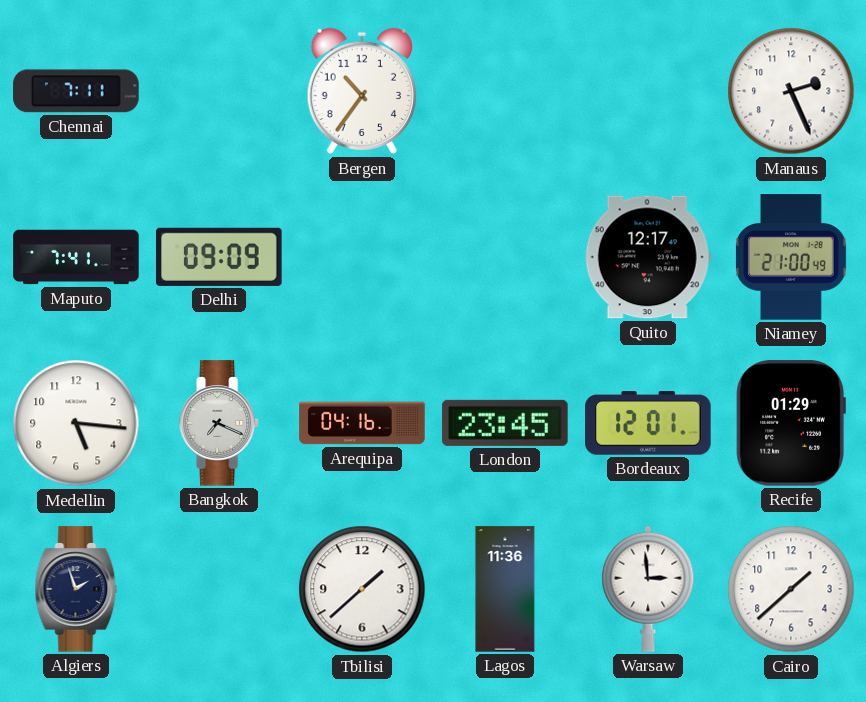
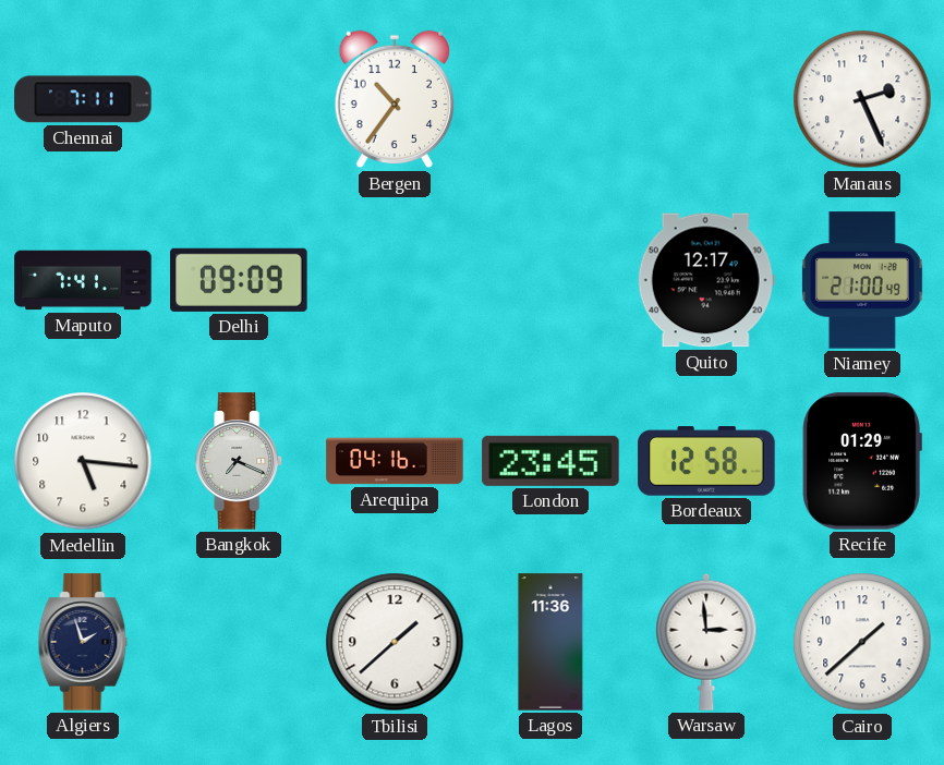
Bordeaux: 12:01 -> 12:58
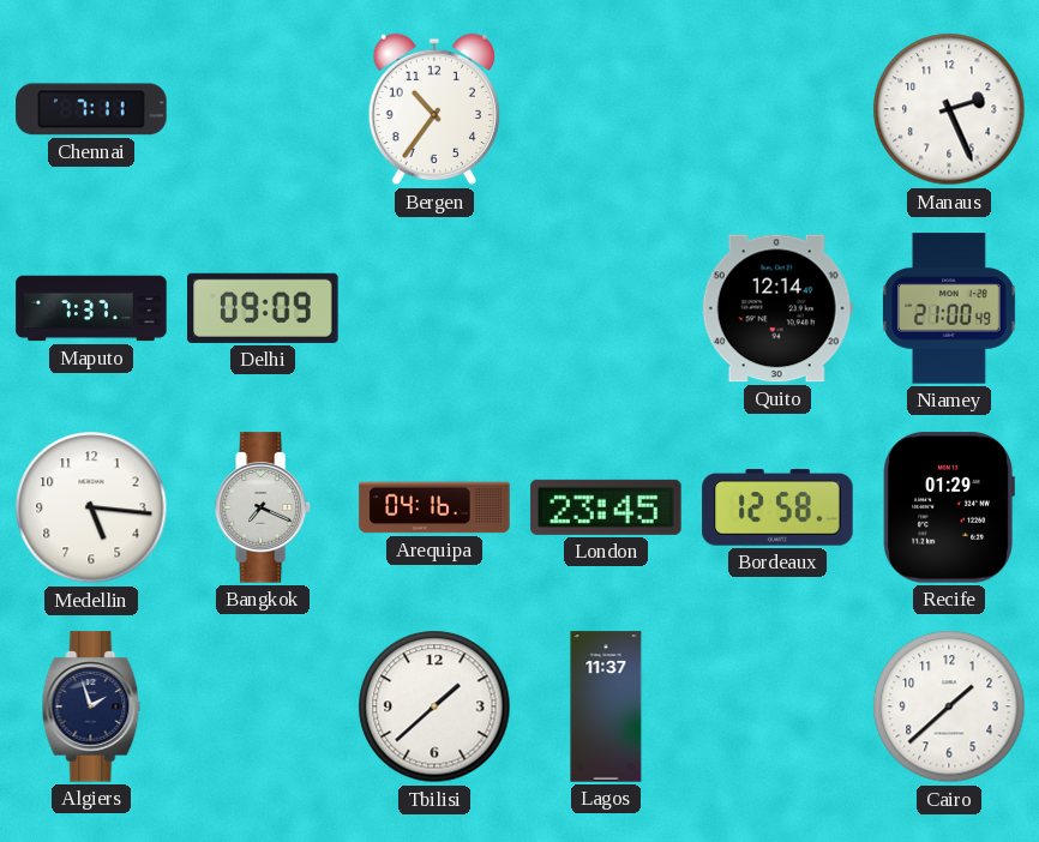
Maputo: 7:41 -> 7:37
Quito: 12:17 -> 12:14
Lagos: 11:36 -> 11:37
Warsaw: 2:59 -> none
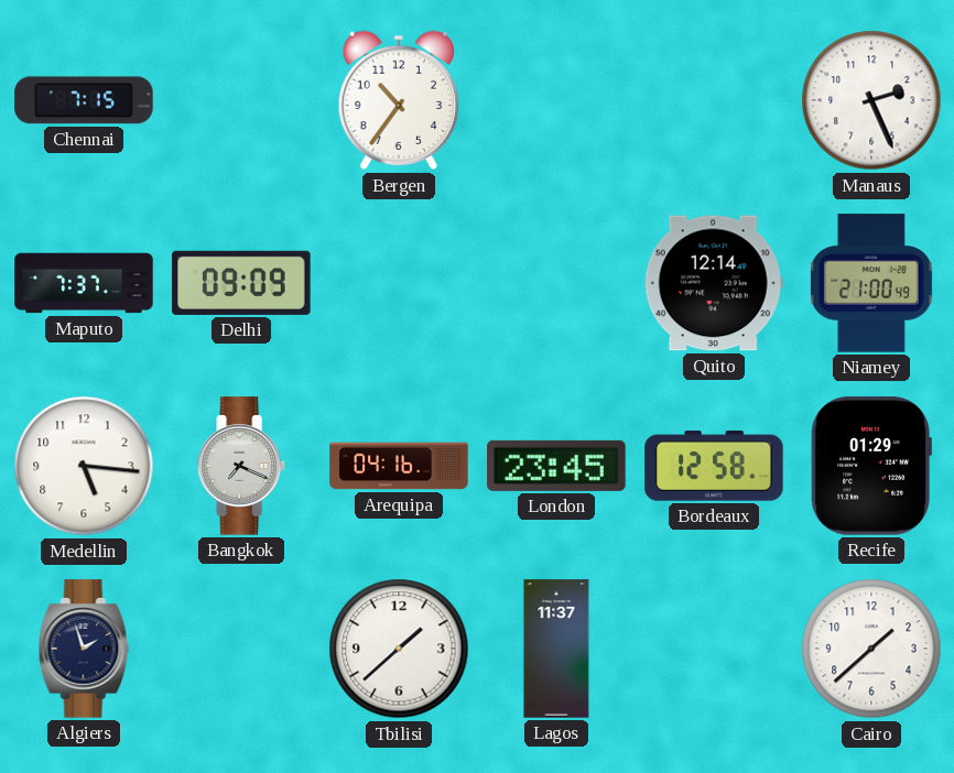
Chennai: 7:11 -> 7:15
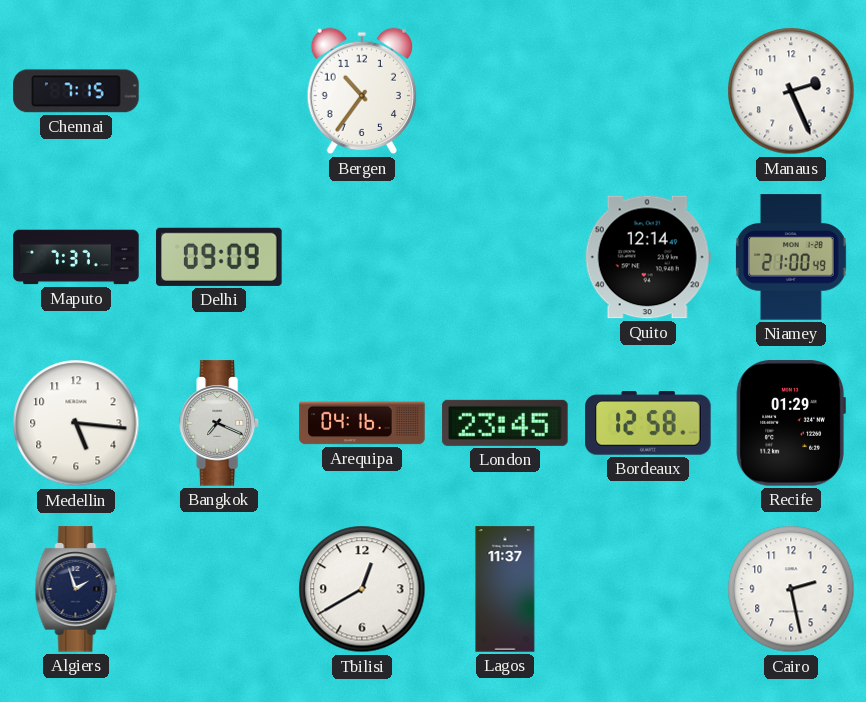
Tbilisi: 1:38 -> 12:40
Cairo: 1:38 -> 2:28
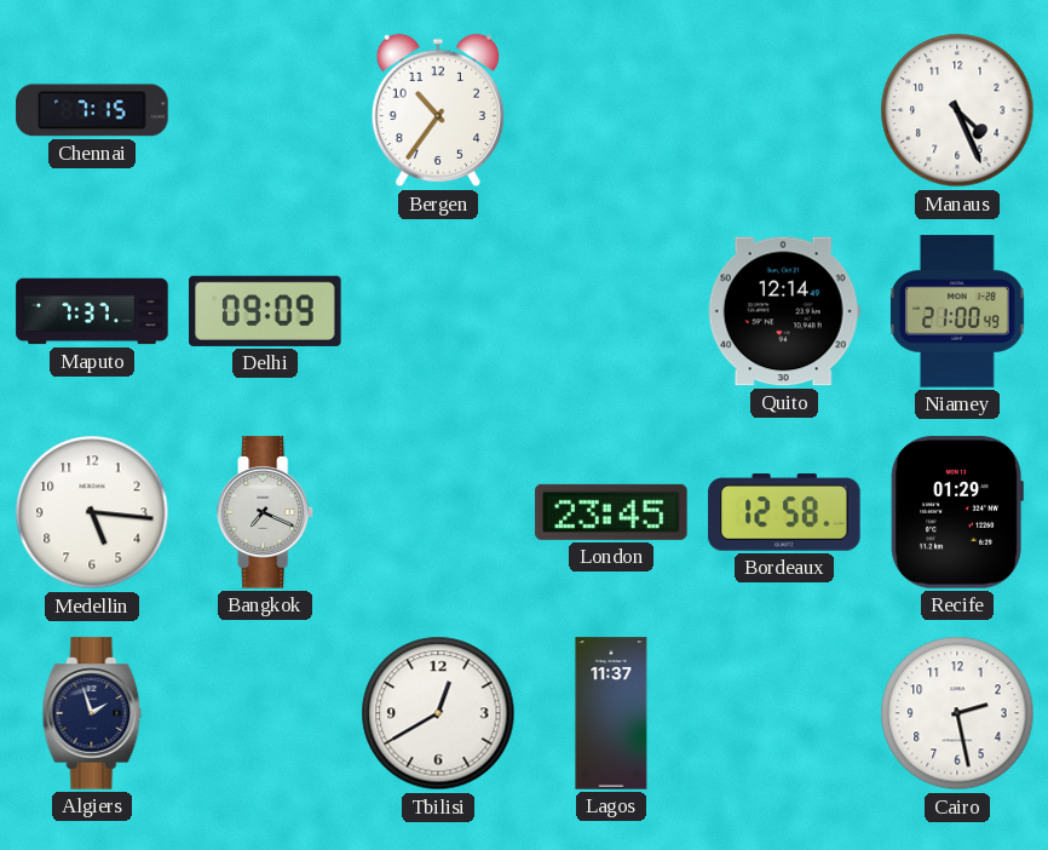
Manaus: 2:26 -> 4:26
Arequipa: 04:16 -> none
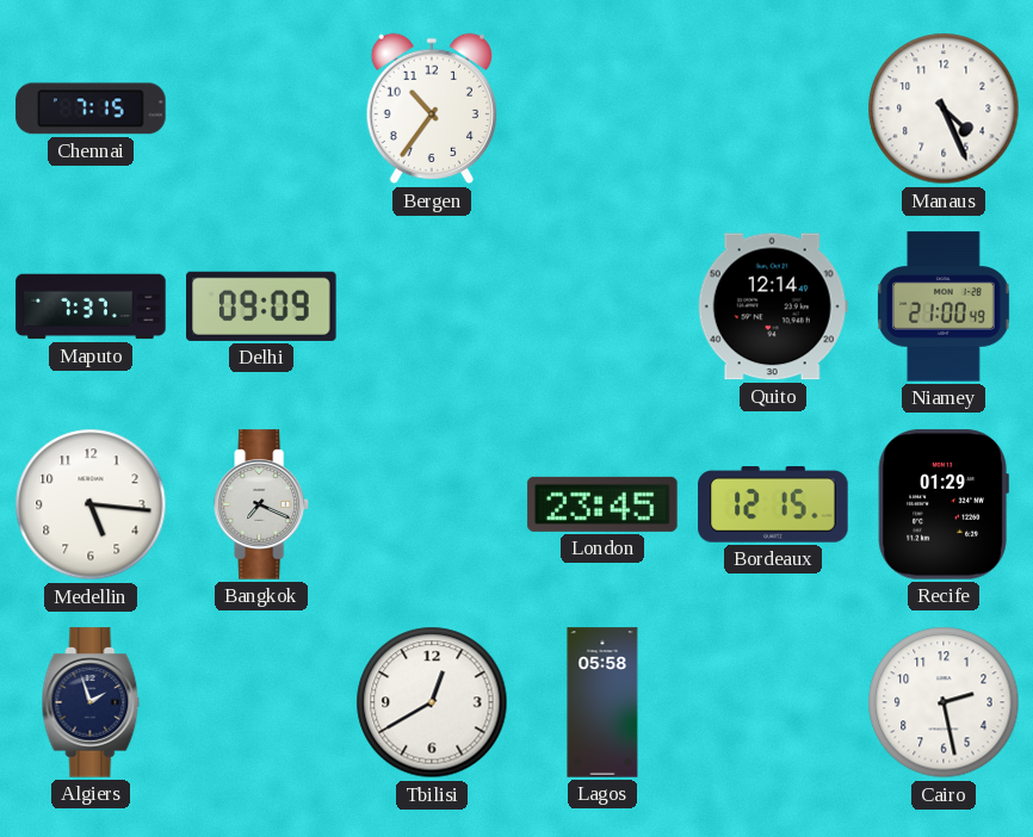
Bordeaux: 12:58 -> 12:15
Lagos: 11:37 -> 05:58
